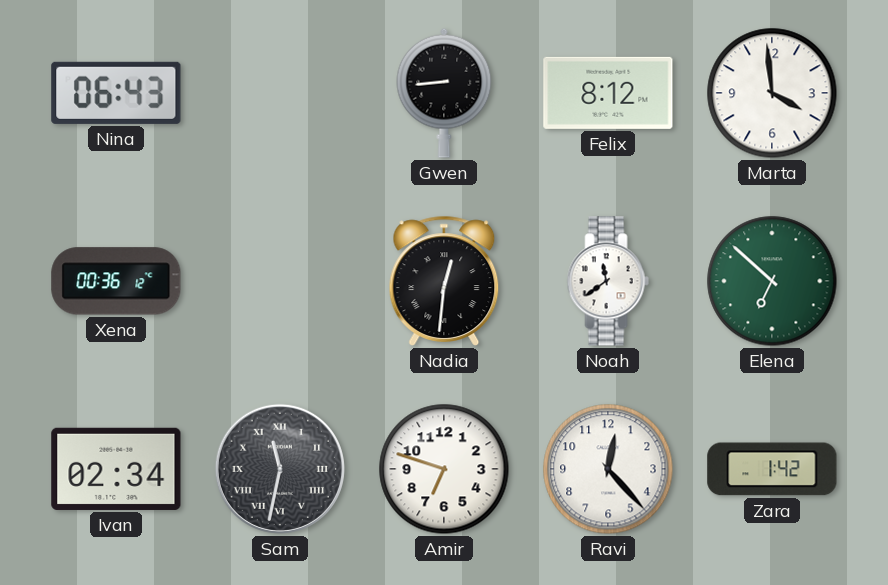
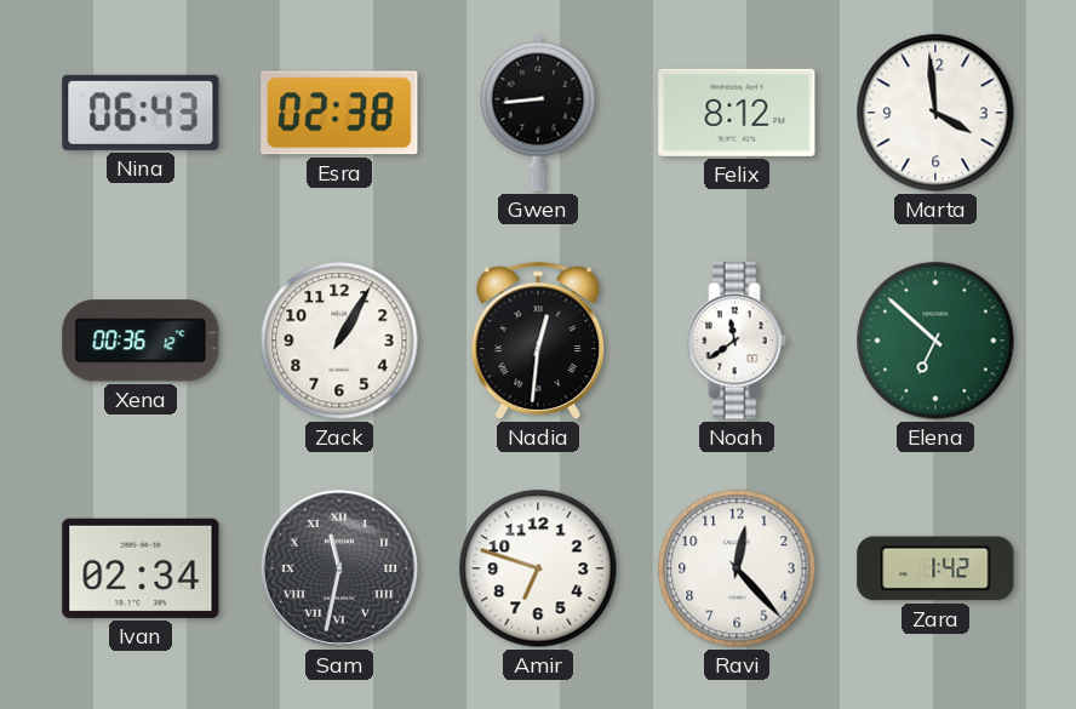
Esra: none -> 02:38
Zack: none -> 1:05
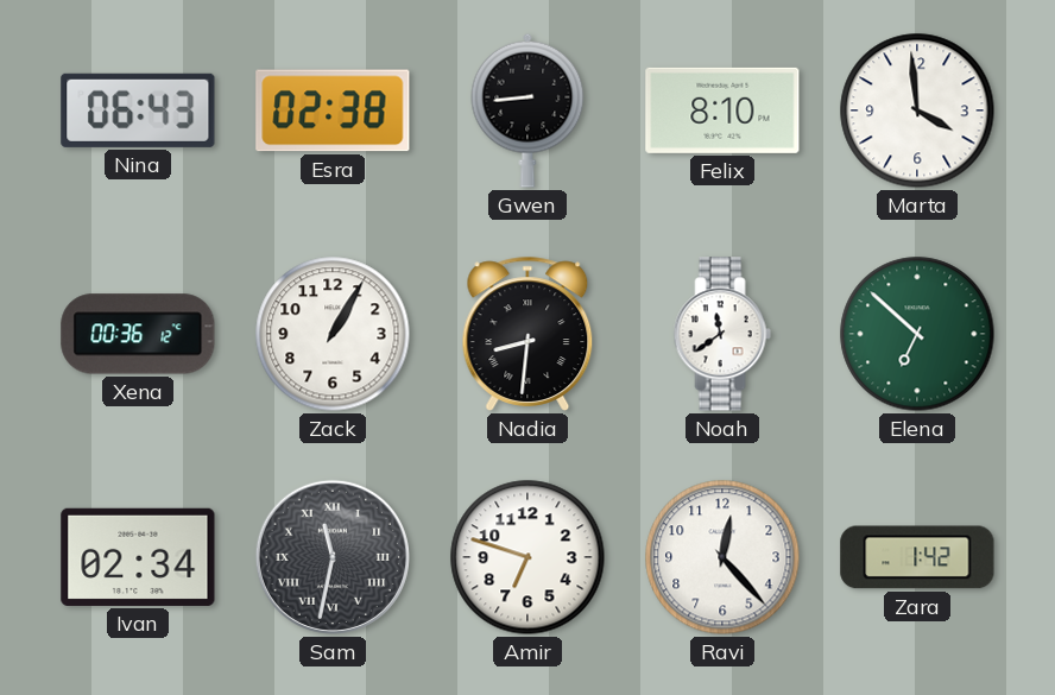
Felix: 8:12 -> 8:10
Nadia: 12:31 -> 8:31
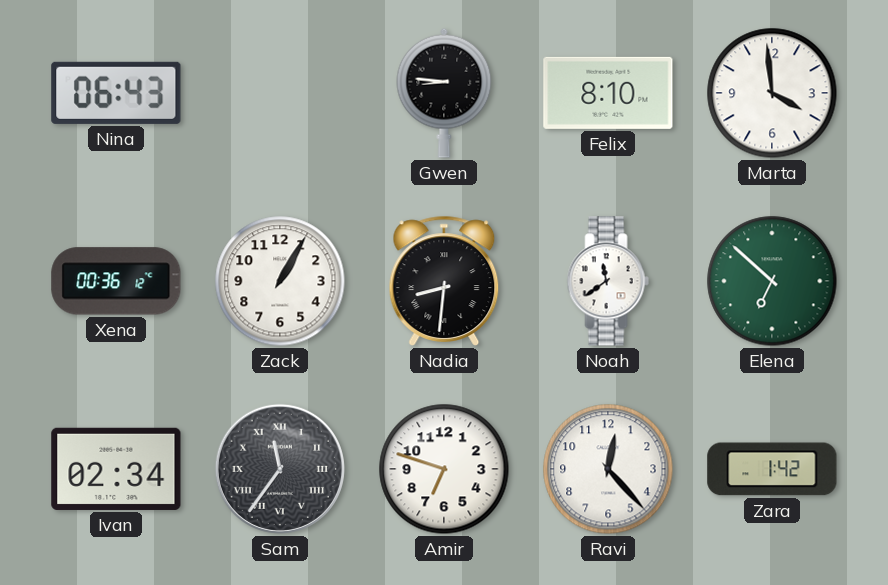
Esra: 02:38 -> none
Gwen: 8:44 -> 8:46
Sam: 11:32 -> 11:36
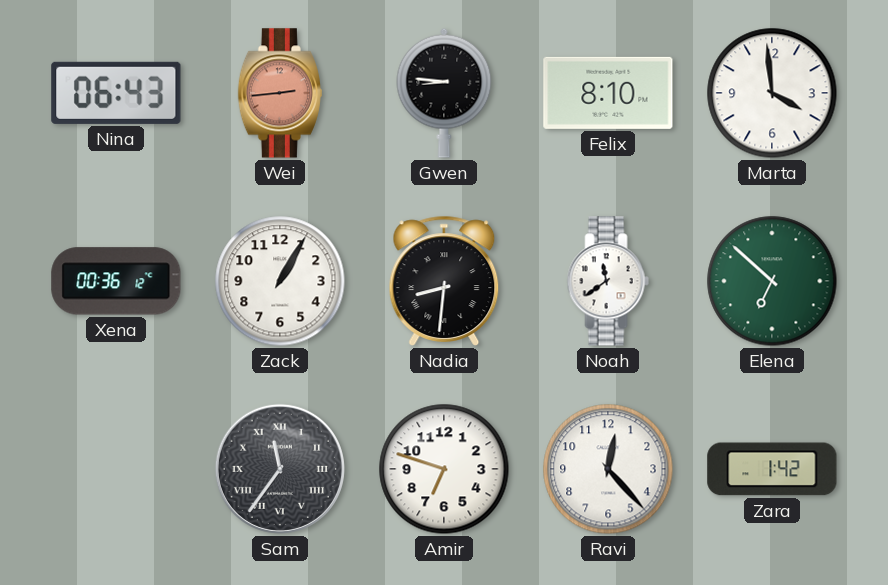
Wei: none -> 2:44
Ivan: 02:34 -> none
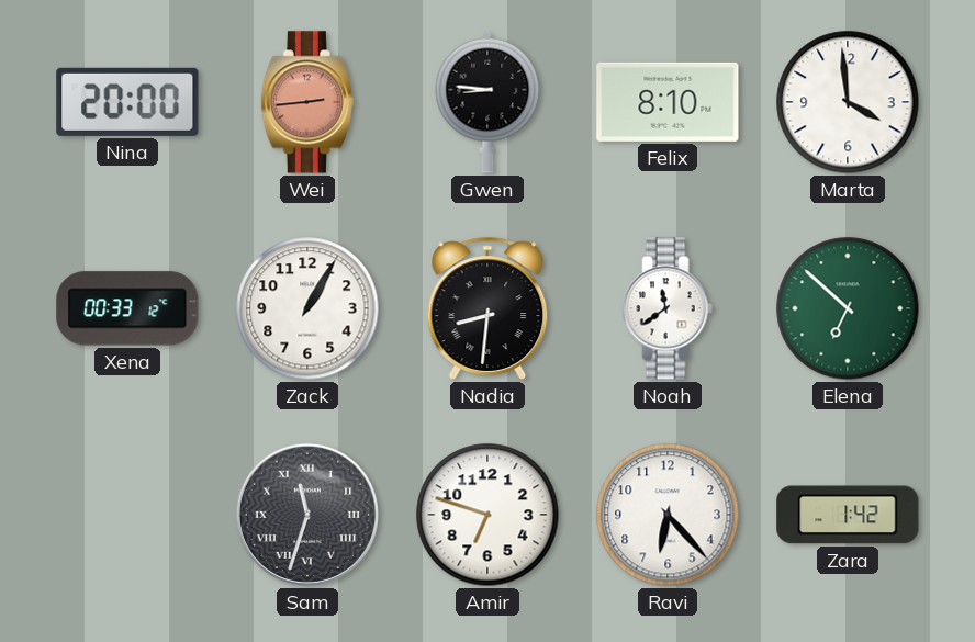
Nina: 06:43 -> 20:00
Xena: 00:36 -> 00:33
Sam: 11:36 -> 11:33
Ravi: 12:23 -> 6:23
